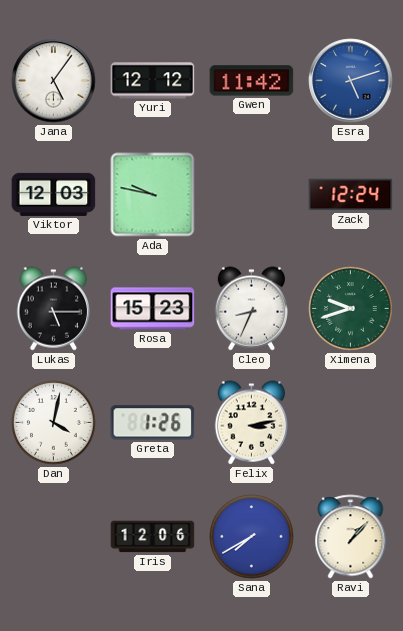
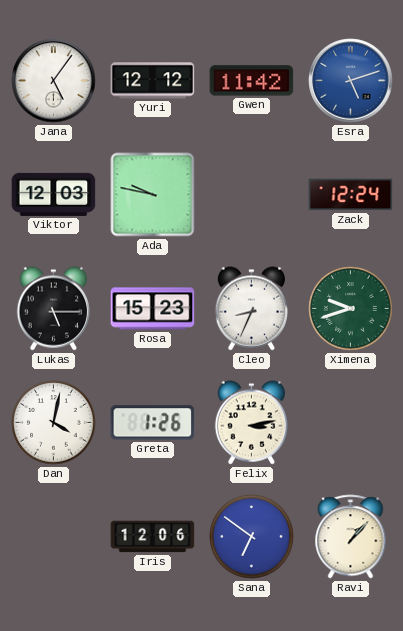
Sana: 7:40 -> 6:51
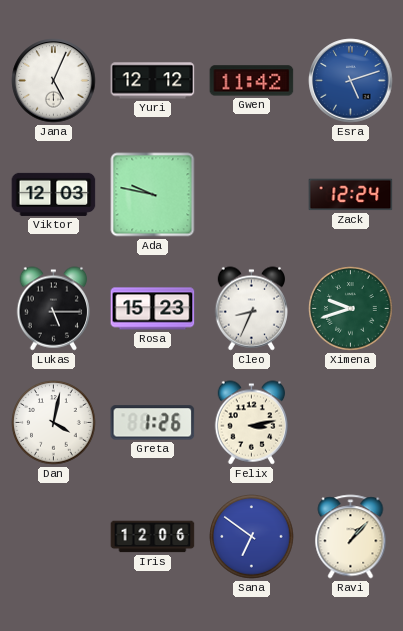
Jana: 5:06 -> 5:04
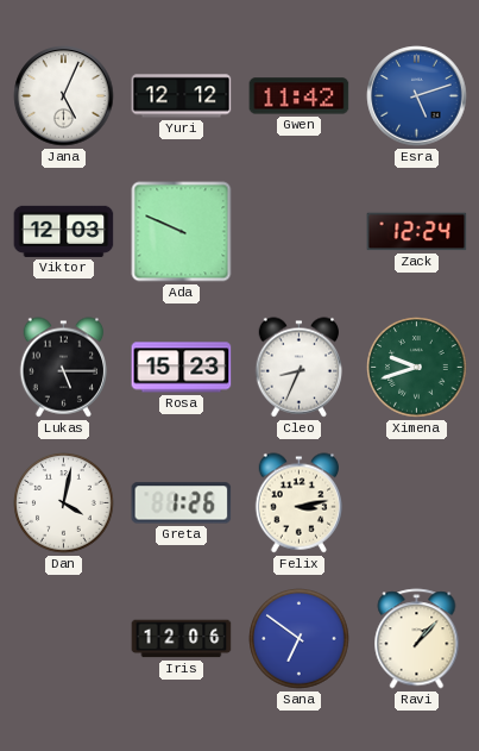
Ada: 9:47 -> 9:49
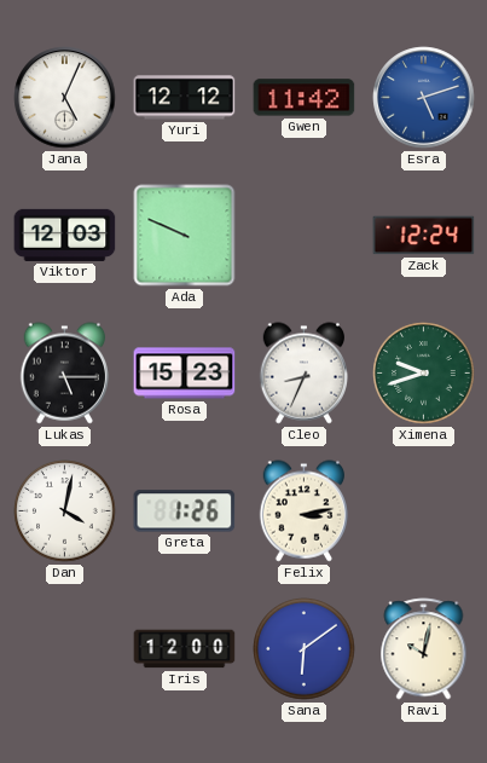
Iris: 12:06 -> 12:00
Sana: 6:51 -> 6:09
Ravi: 1:07 -> 10:02
